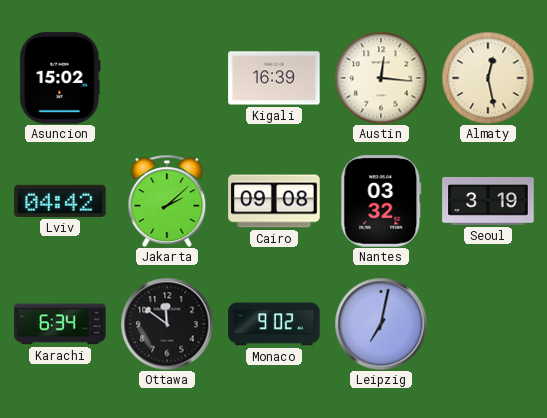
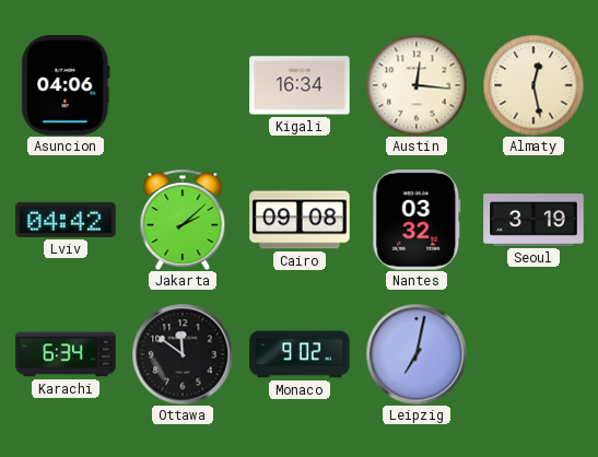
Asuncion: 15:02 -> 04:06
Kigali: 16:39 -> 16:34
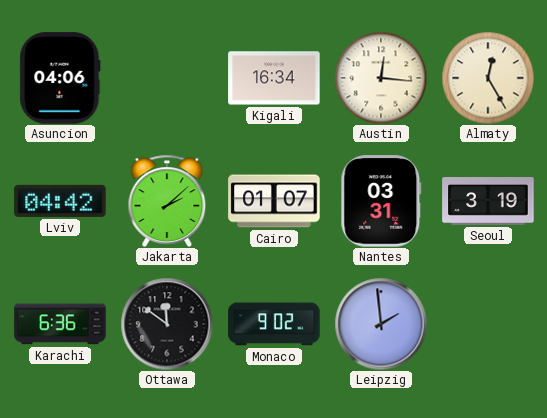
Almaty: 12:28 -> 12:25
Cairo: 09:08 -> 01:07
Nantes: 03:32 -> 03:31
Karachi: 6:34 -> 6:36
Leipzig: 7:02 -> 1:59
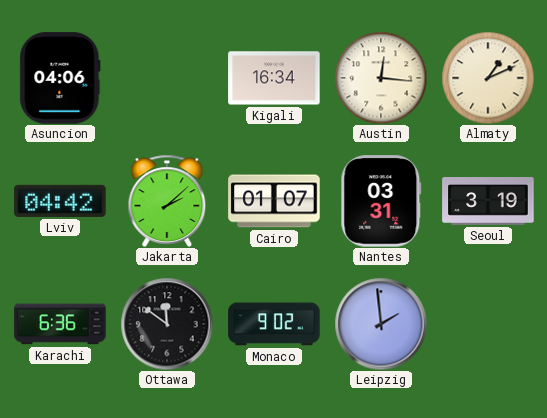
Almaty: 12:25 -> 1:11
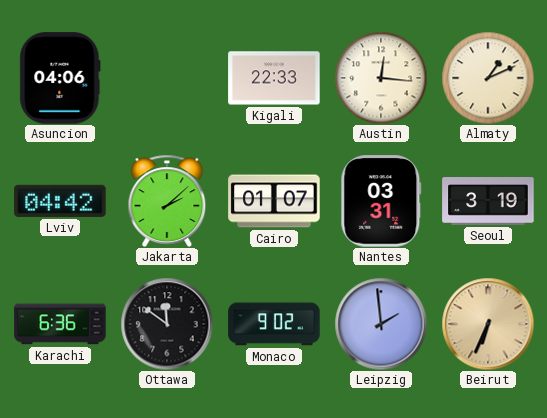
Kigali: 16:34 -> 22:33
Beirut: none -> 6:34
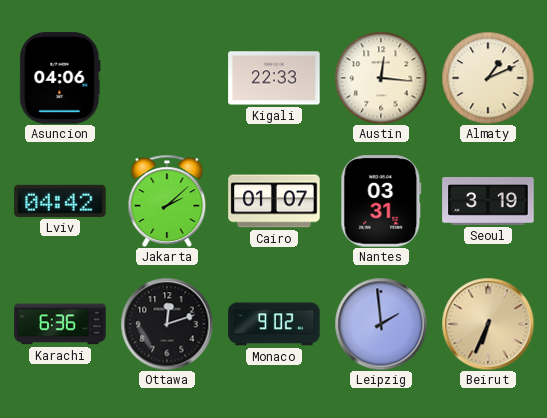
Ottawa: 11:51 -> 12:12
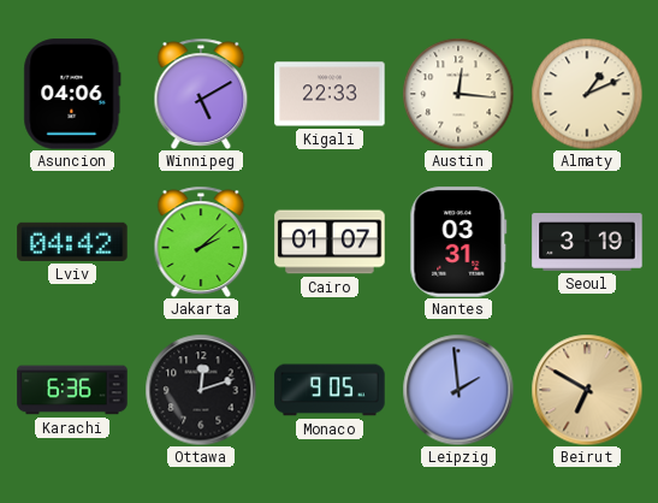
Winnipeg: none -> 5:10
Monaco: 9:02 -> 9:05
Beirut: 6:34 -> 6:50
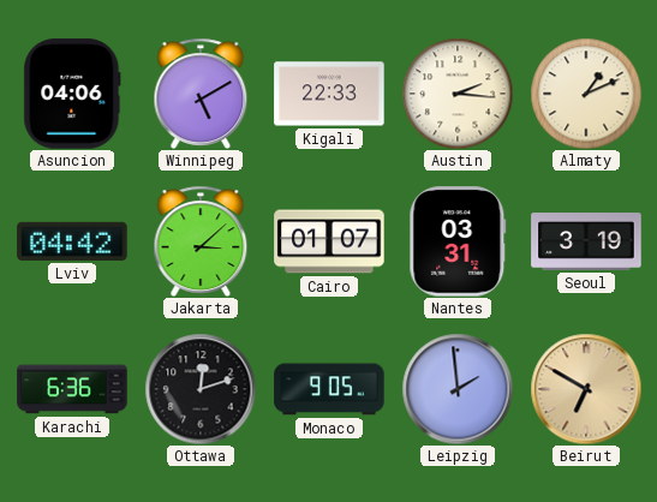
Austin: 12:16 -> 2:16
Jakarta: 2:08 -> 3:08
